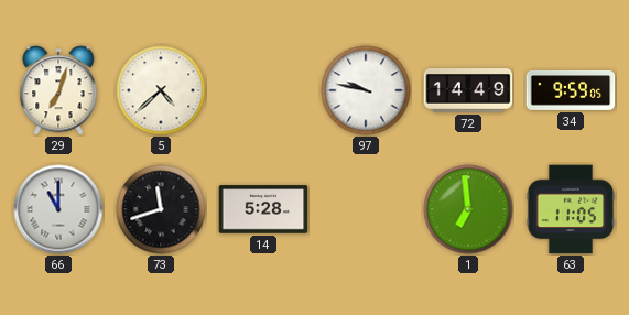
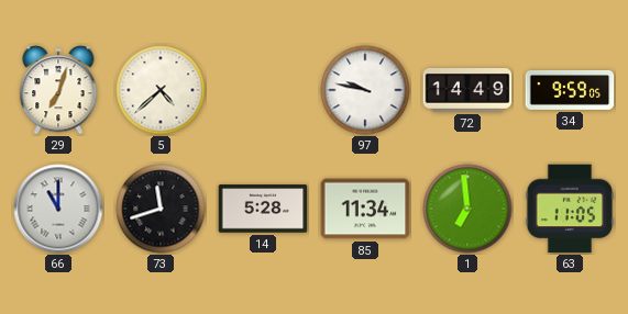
85: none -> 11:34
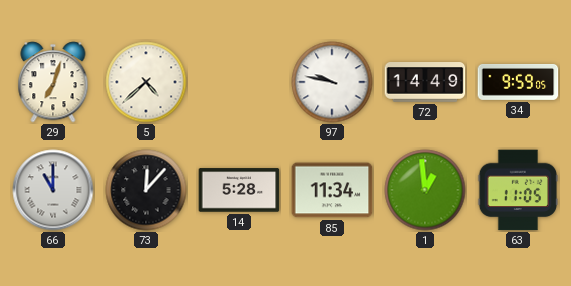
73: 11:42 -> 12:07
1: 6:59 -> 12:59
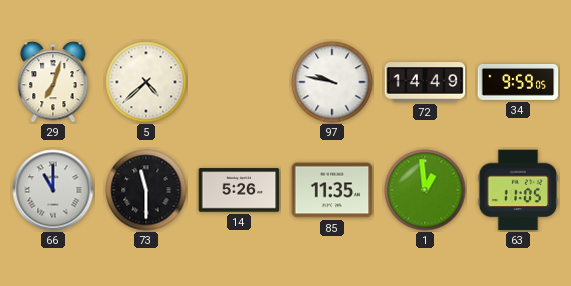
73: 12:07 -> 11:30
14: 5:28 -> 5:26
85: 11:34 -> 11:35
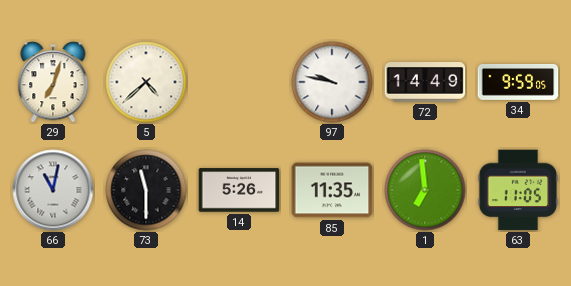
66: 11:00 -> 11:02
1: 12:59 -> 6:59
